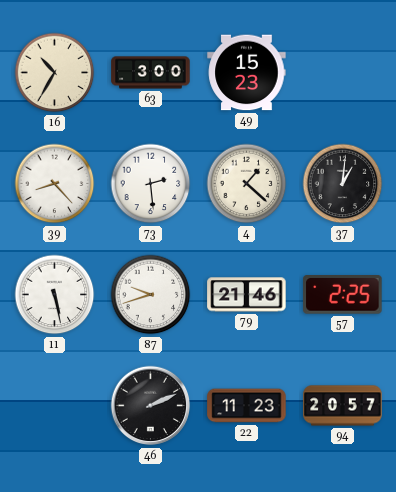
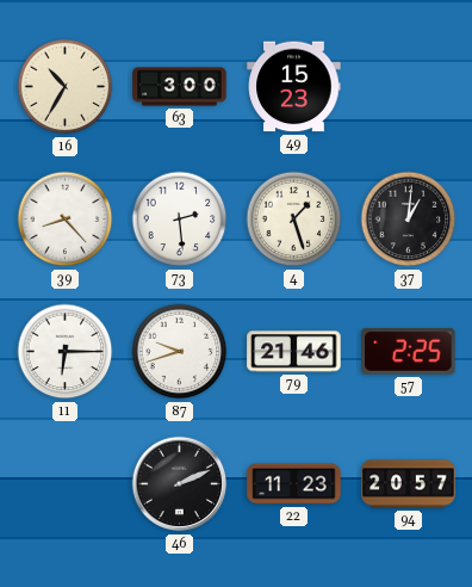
4: 1:22 -> 1:27
11: 5:28 -> 6:15
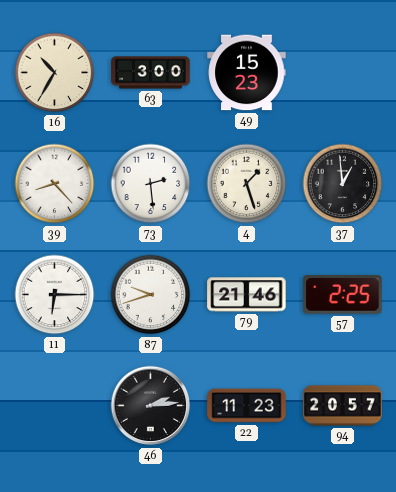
37: 1:01 -> 12:59
46: 2:11 -> 2:14
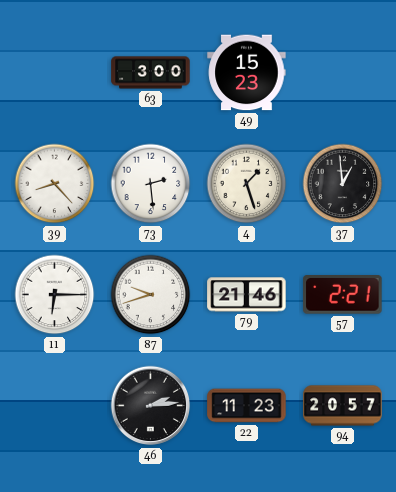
16: 10:35 -> none
57: 2:25 -> 2:21
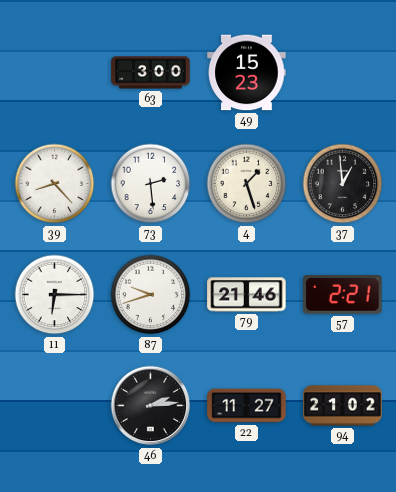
22: 11:23 -> 11:27
94: 20:57 -> 21:02
